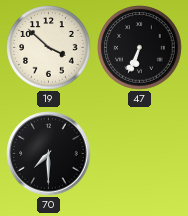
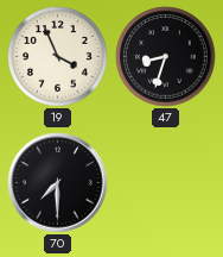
19: 3:52 -> 3:56
47: 6:34 -> 8:33
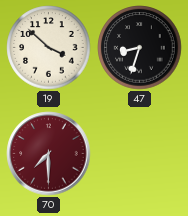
19: 3:56 -> 3:52
70 dial: black -> burgundy
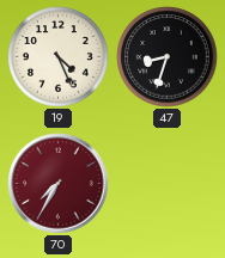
19: 3:52 -> 4:26
70: 7:30 -> 7:35
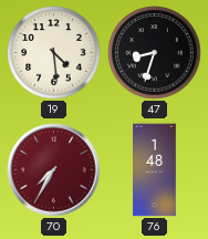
19: 4:26 -> 4:29
76: none -> 1:48
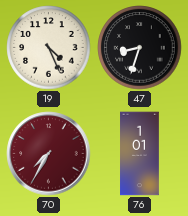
19: 4:29 -> 4:26
76: 1:48 -> 1:01
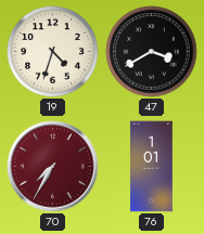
19: 4:26 -> 4:33
47: 8:33 -> 3:40
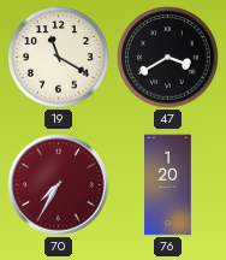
19: 4:33 -> 11:20
76: 1:01 -> 1:20
